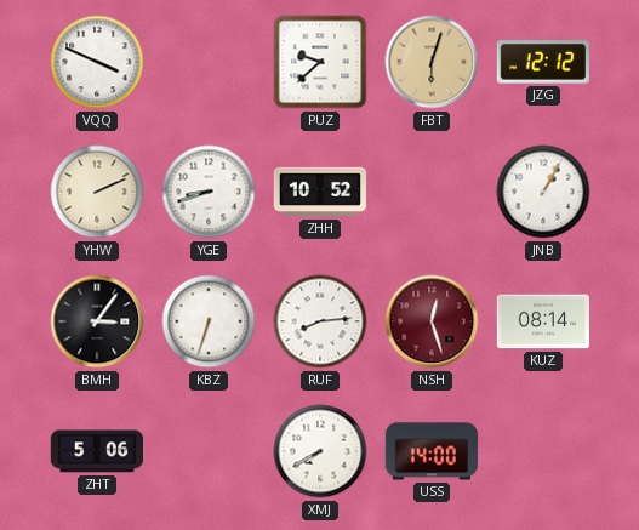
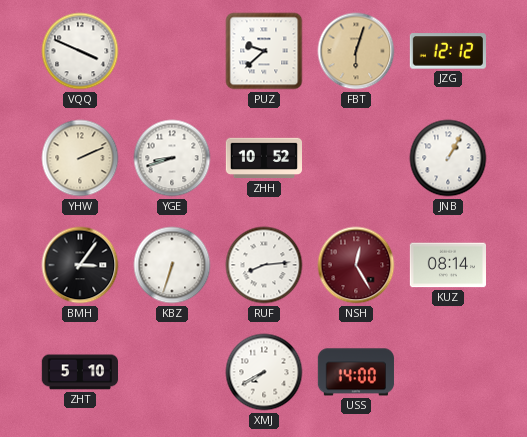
NSH: 12:27 -> 12:25
ZHT: 5:06 -> 5:10
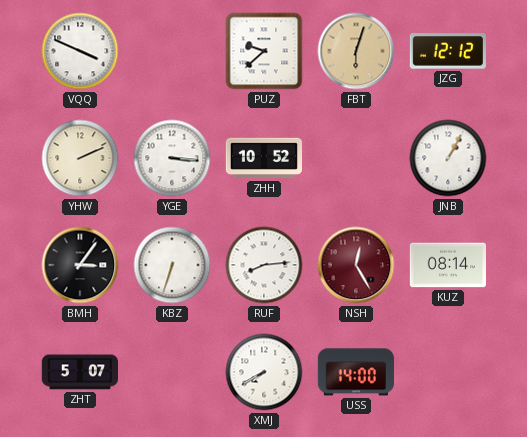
YGE: 8:42 -> 3:16
ZHT: 5:10 -> 5:07
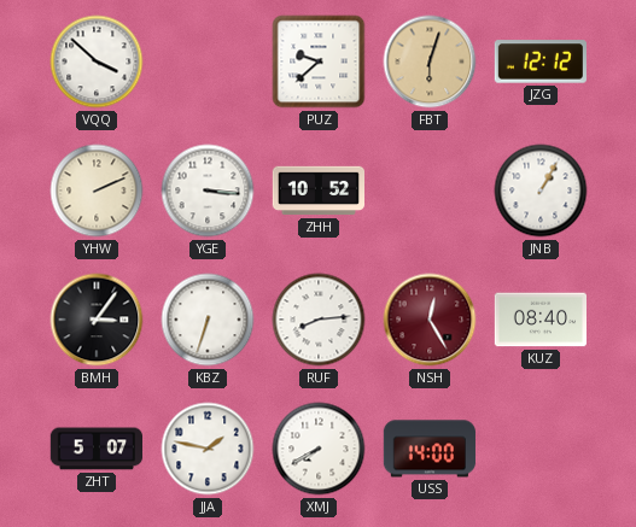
VQQ: 3:49 -> 3:52
KUZ: 08:14 -> 08:40
JJA: none -> 1:47
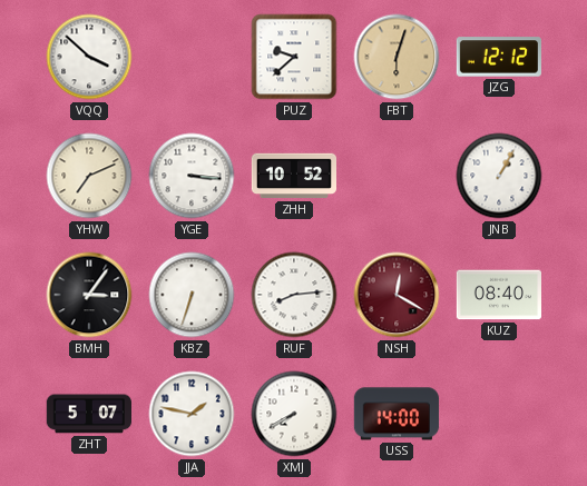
YHW: 2:11 -> 7:11
NSH: 12:25 -> 12:20
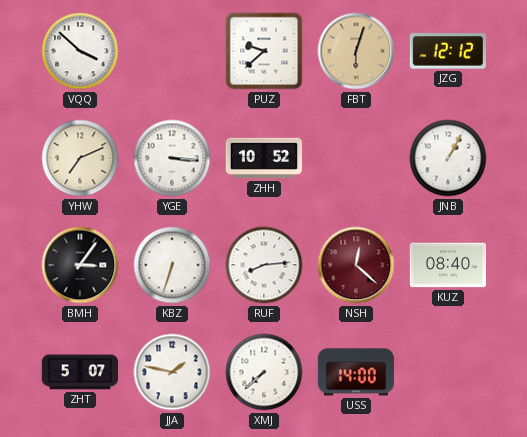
NSH: 12:20 -> 12:22
XMJ: 7:40 -> 7:38
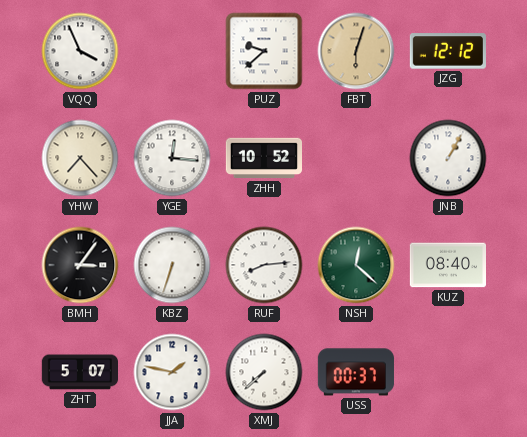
VQQ: 3:52 -> 3:56
YHW: 7:11 -> 7:23
YGE: 3:16 -> 12:16
NSH dial: burgundy -> green
USS: 14:00 -> 00:37
